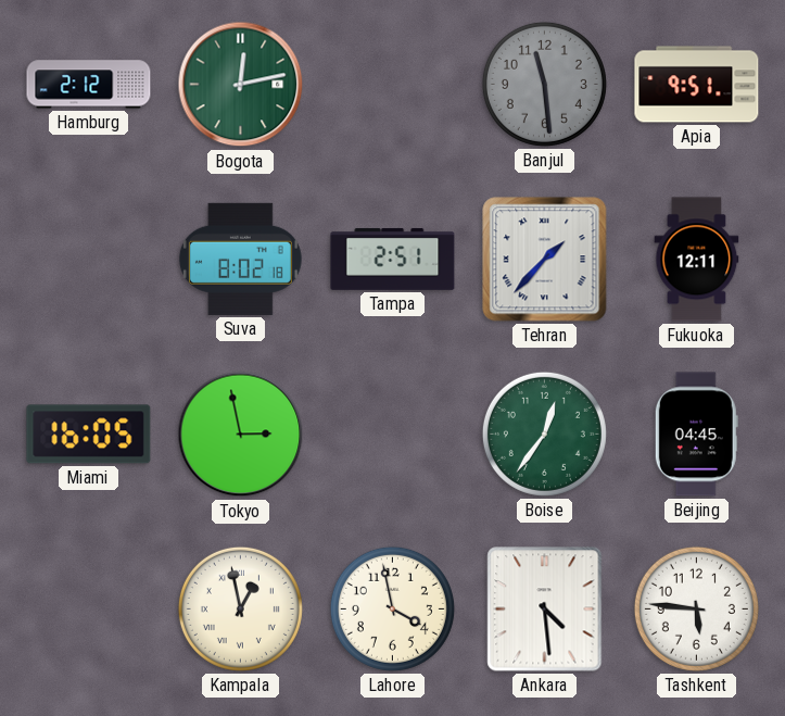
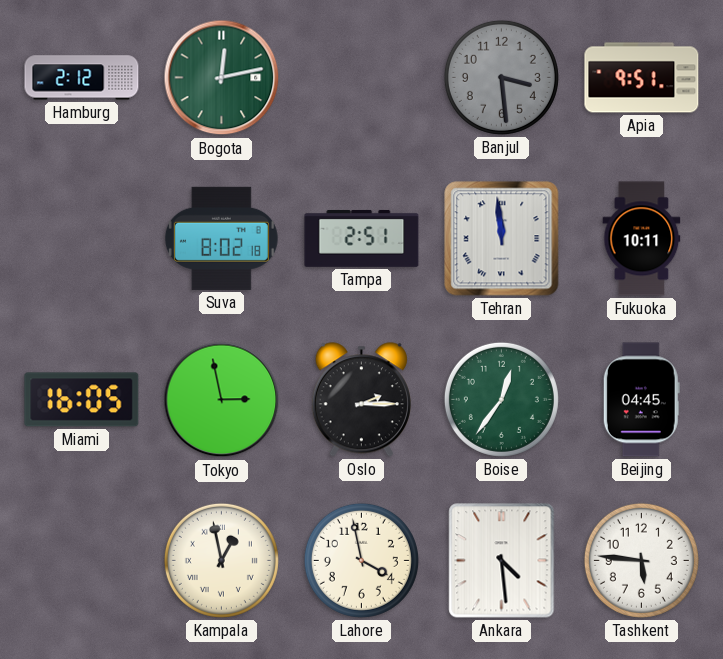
Banjul: 11:29 -> 3:29
Tehran: 1:37 -> 11:59
Fukuoka: 12:11 -> 10:11
Oslo: none -> 2:15
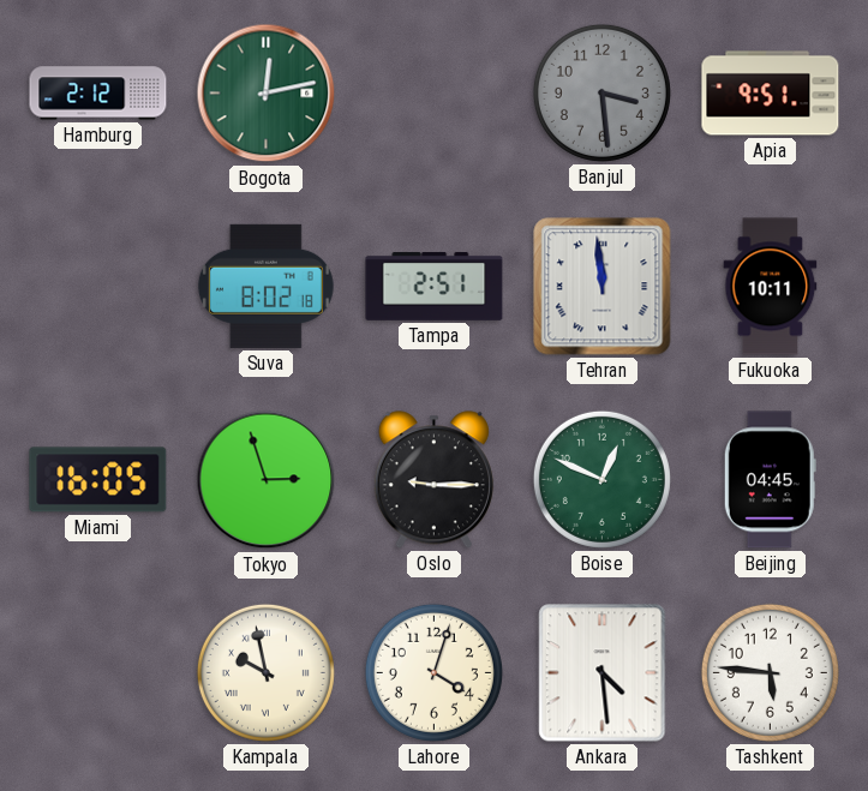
Tokyo: 2:58 -> 2:57
Oslo: 2:15 -> 9:15
Boise: 12:36 -> 12:49
Kampala: 12:58 -> 9:58
Lahore: 3:58 -> 4:03
